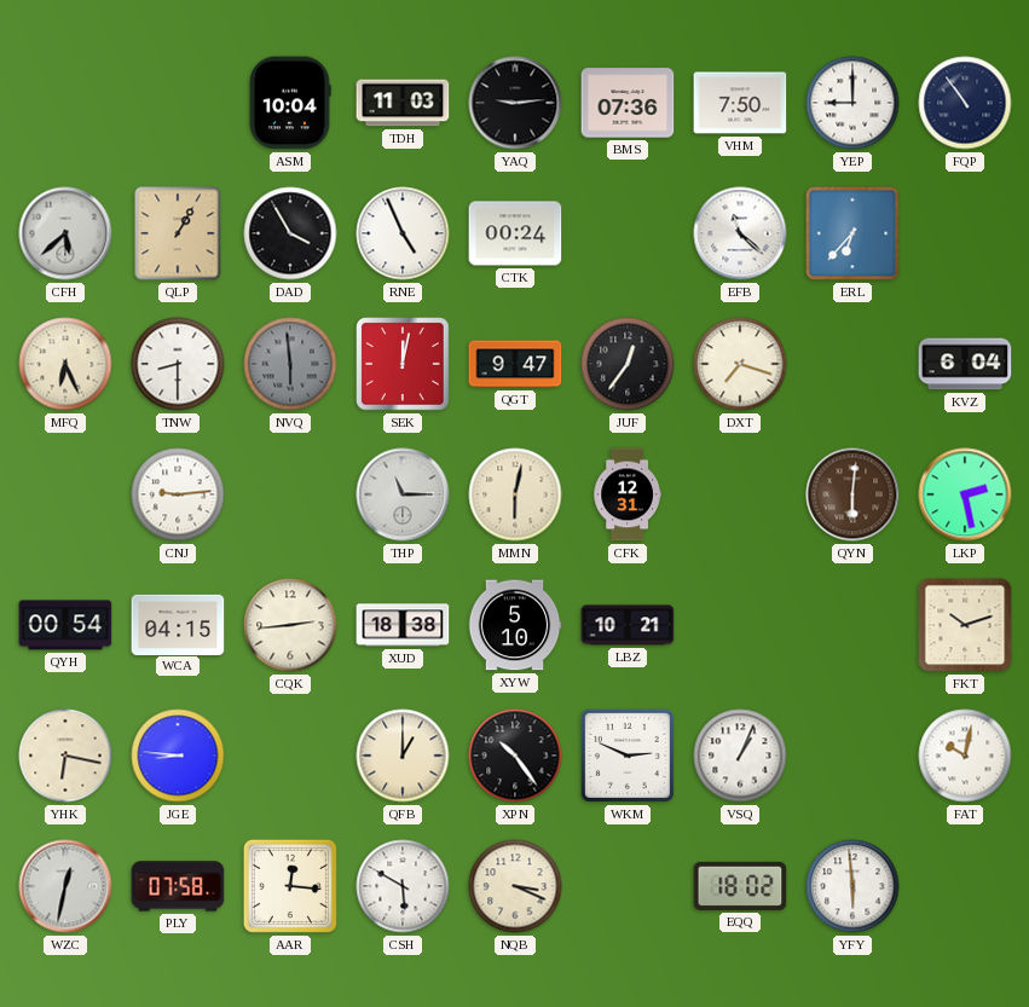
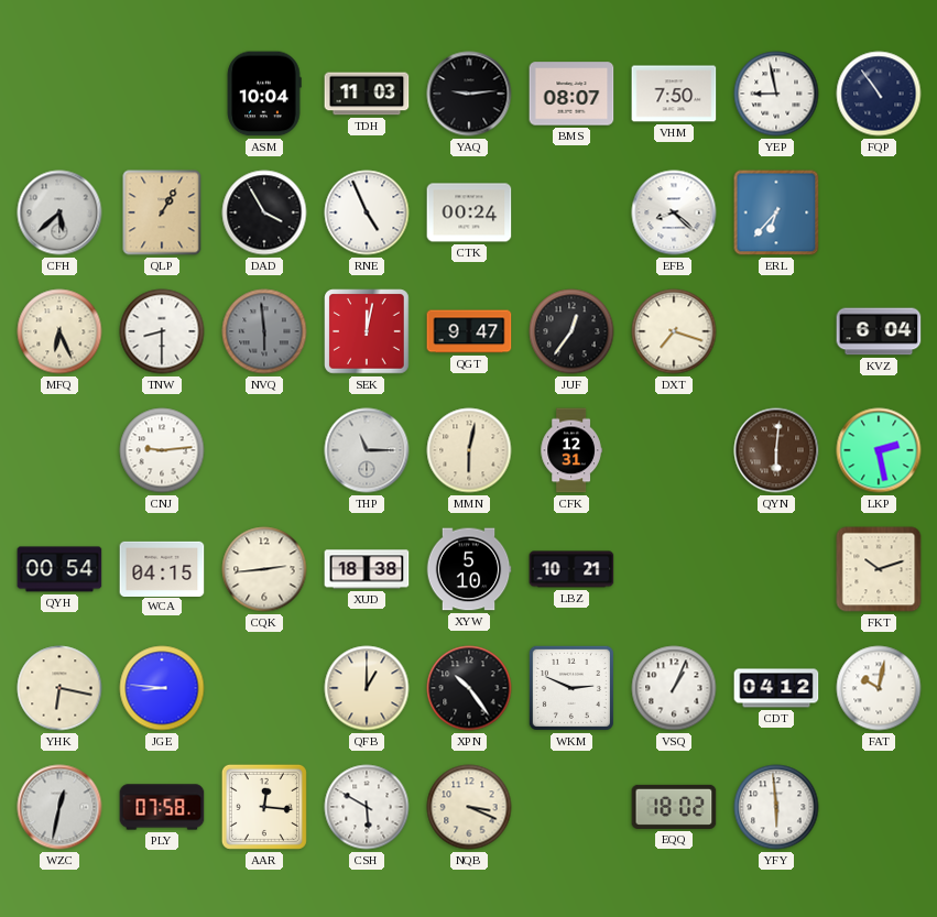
BMS: 07:36 -> 08:07
YEP: 9:00 -> 8:58
EFB: 11:22 -> 8:22
CDT: none -> 04:12
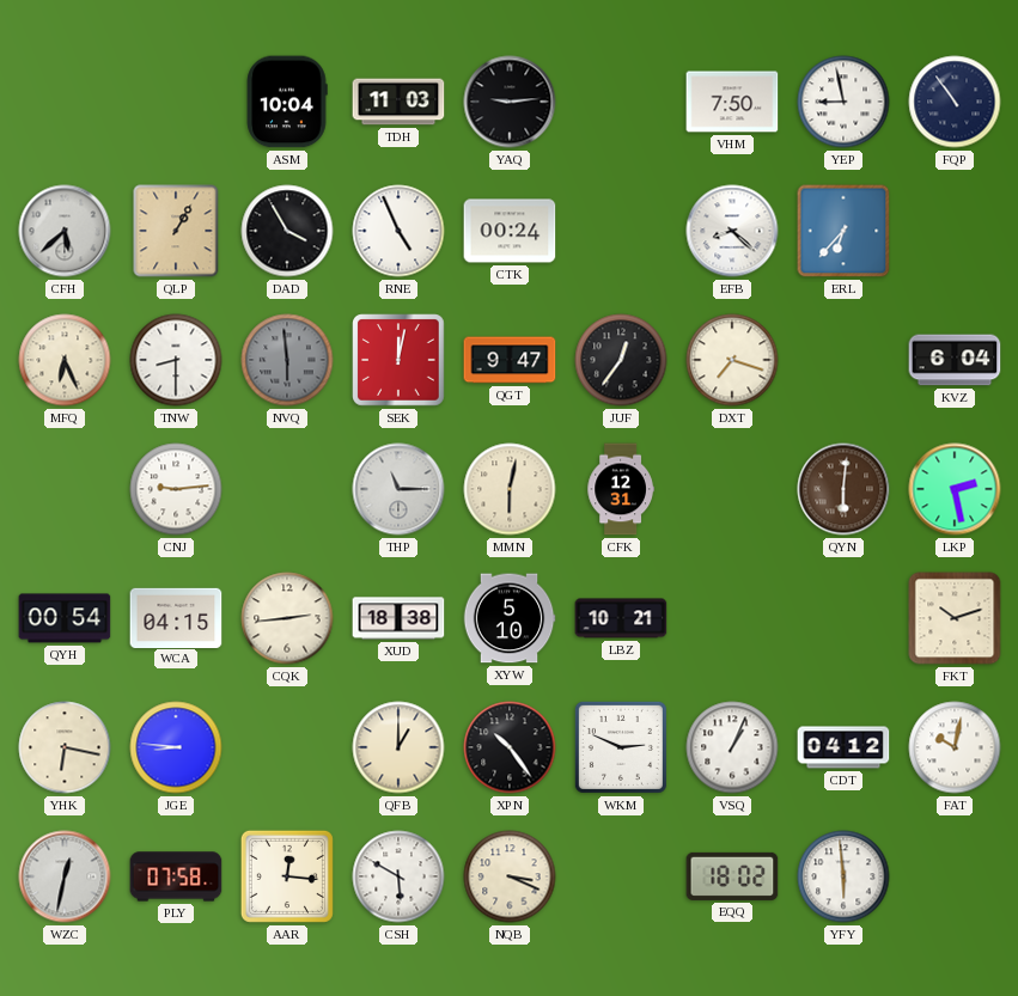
BMS: 08:07 -> none
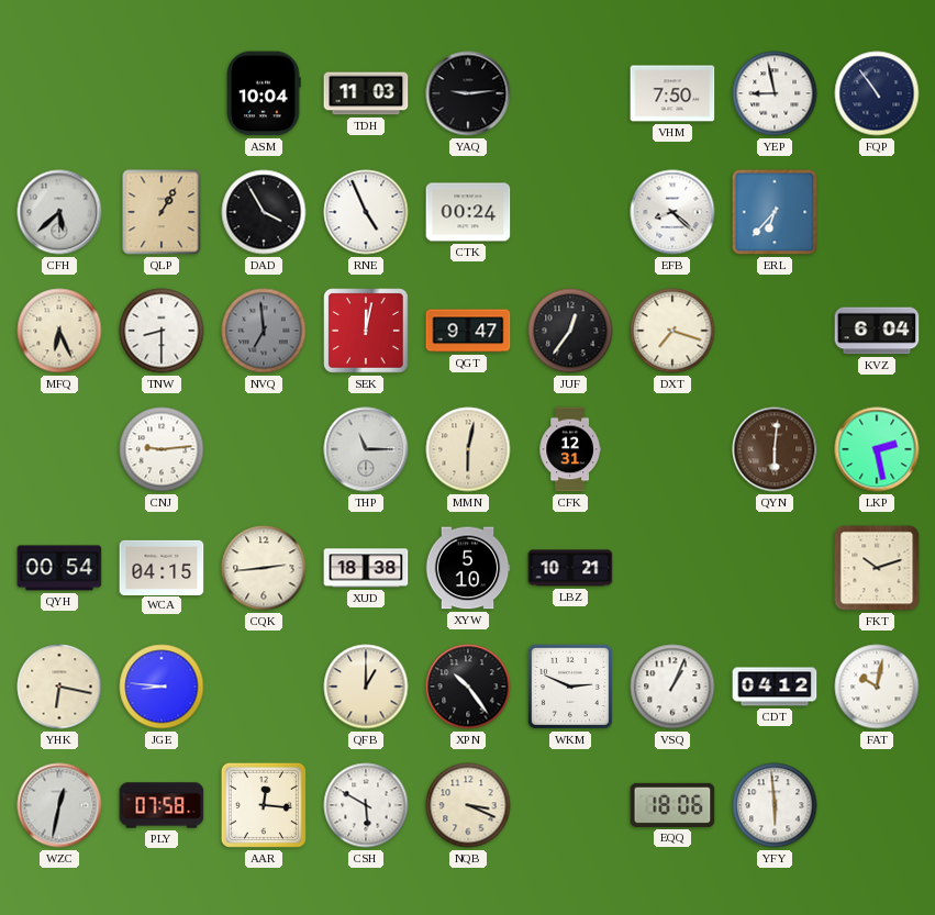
NVQ: 5:59 -> 6:59
EQQ: 18:02 -> 18:06
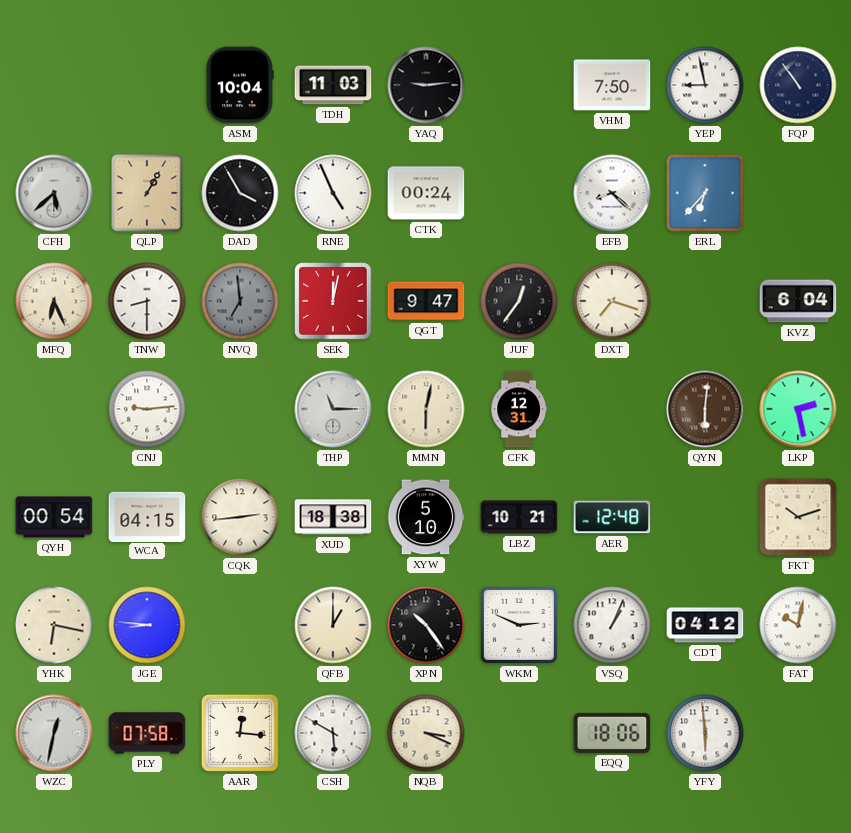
AER: none -> 12:48
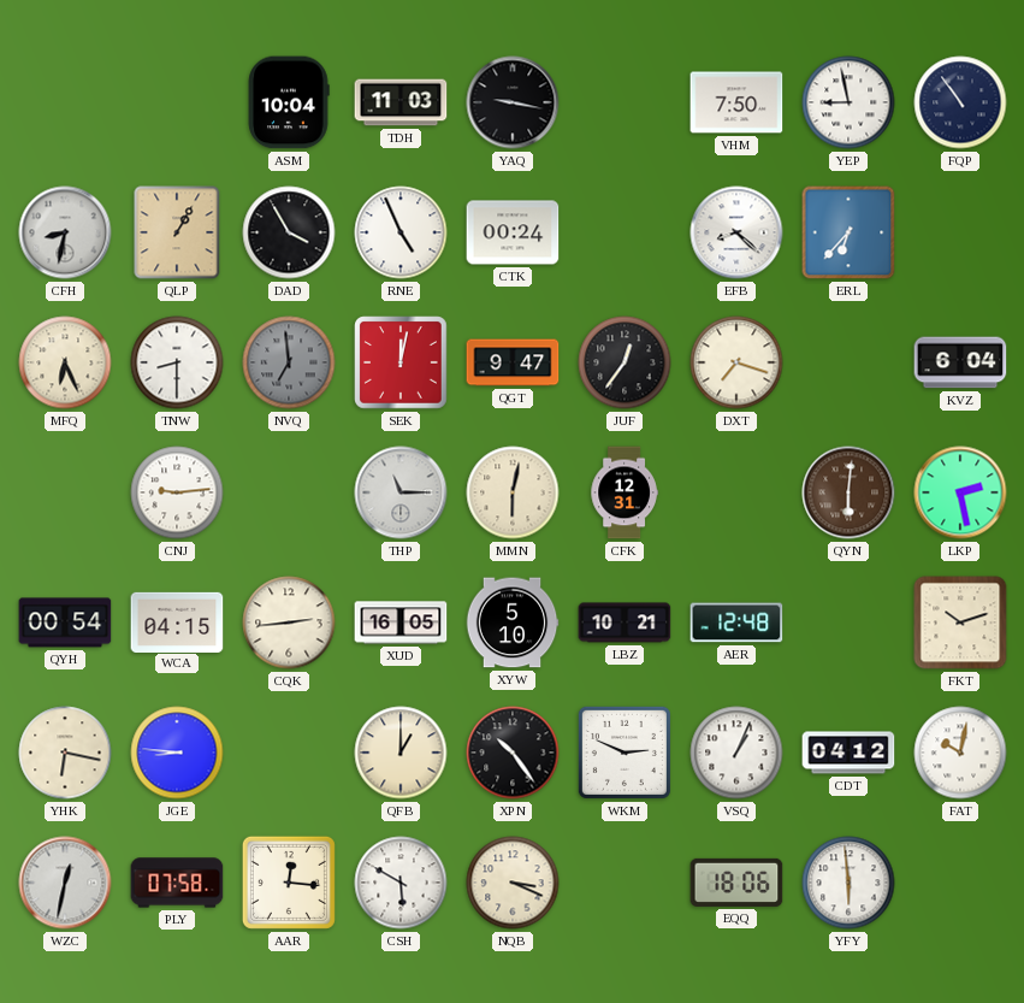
YAQ: 9:14 -> 9:17
CFH: 5:38 -> 8:32
XUD: 18:38 -> 16:05
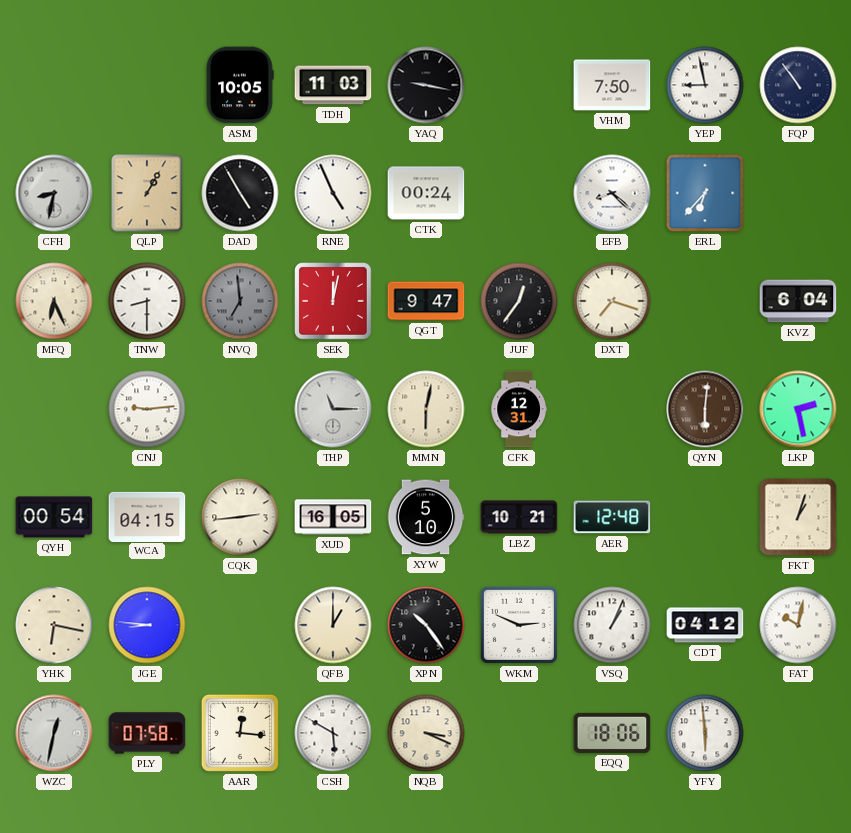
ASM: 10:04 -> 10:05
DAD: 3:55 -> 4:55
FKT: 10:12 -> 1:03
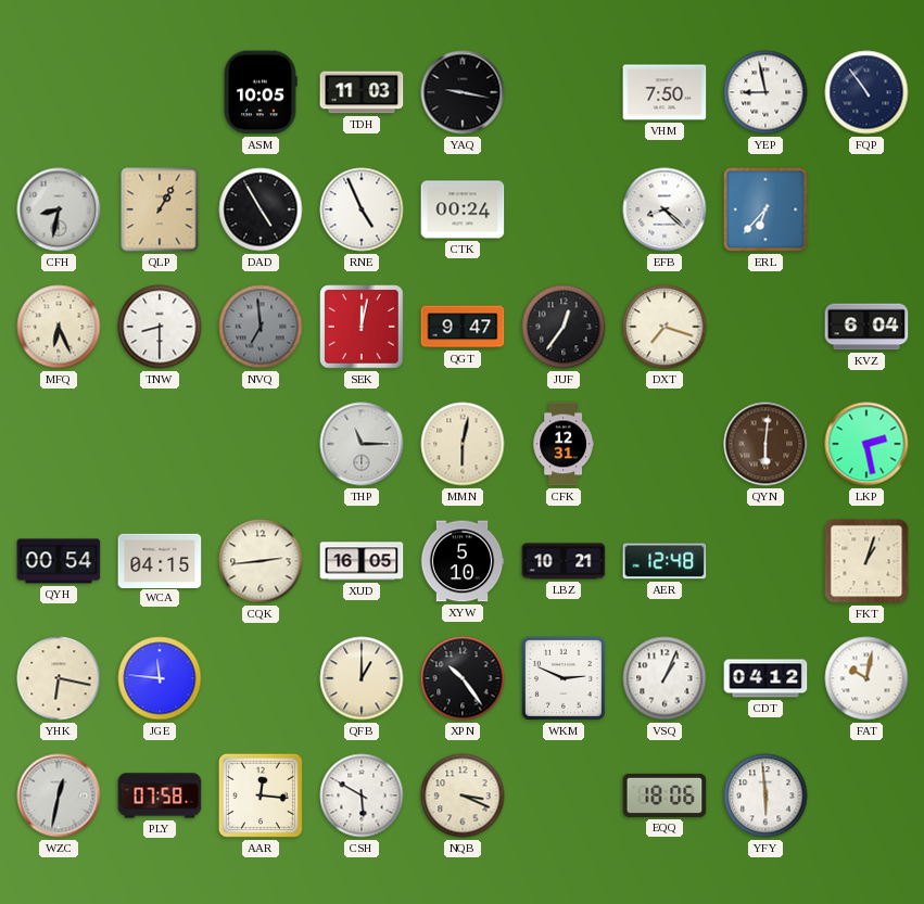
CNJ: 9:14 -> none
JGE: 8:46 -> 11:46
